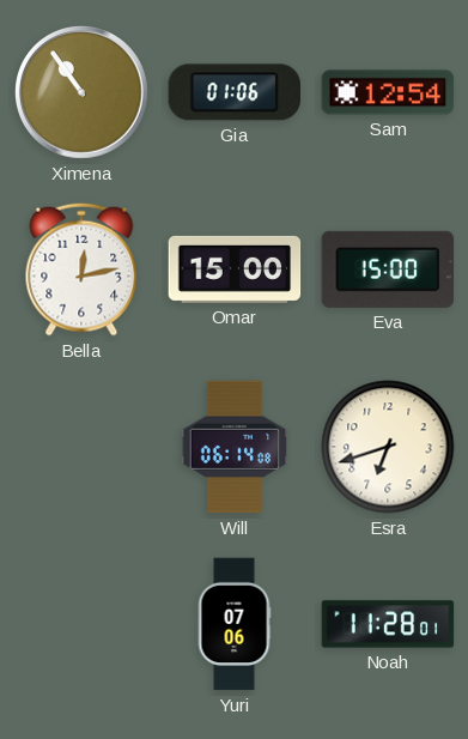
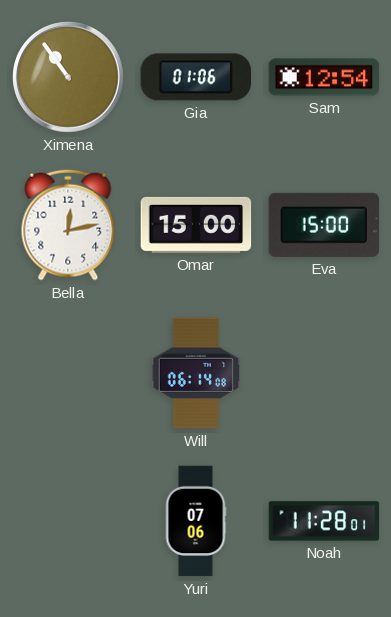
Esra: 6:42 -> none
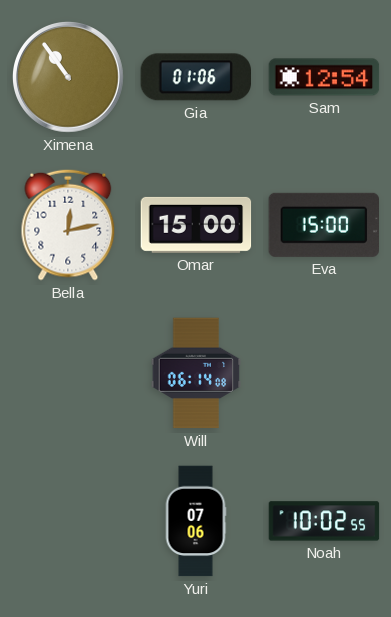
Noah: 11:28 -> 10:02
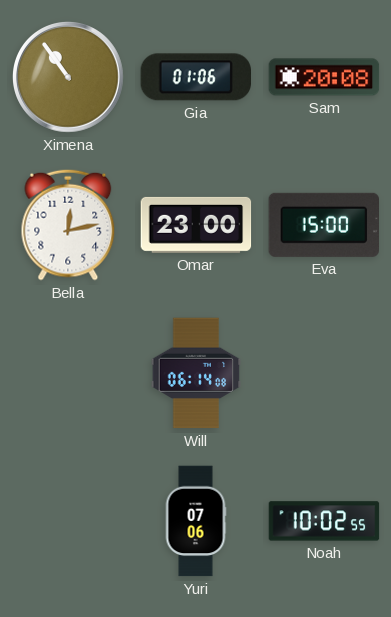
Sam: 12:54 -> 20:08
Omar: 15:00 -> 23:00
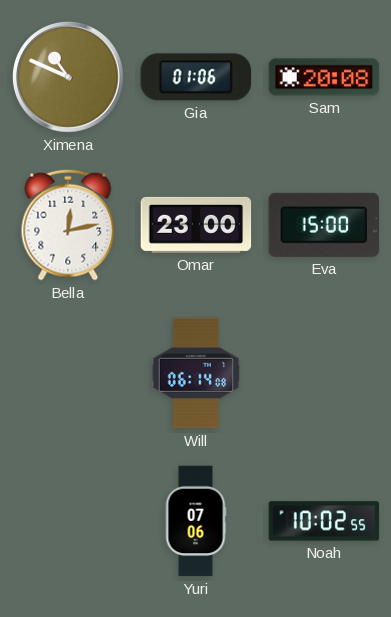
Ximena: 10:54 -> 10:49
